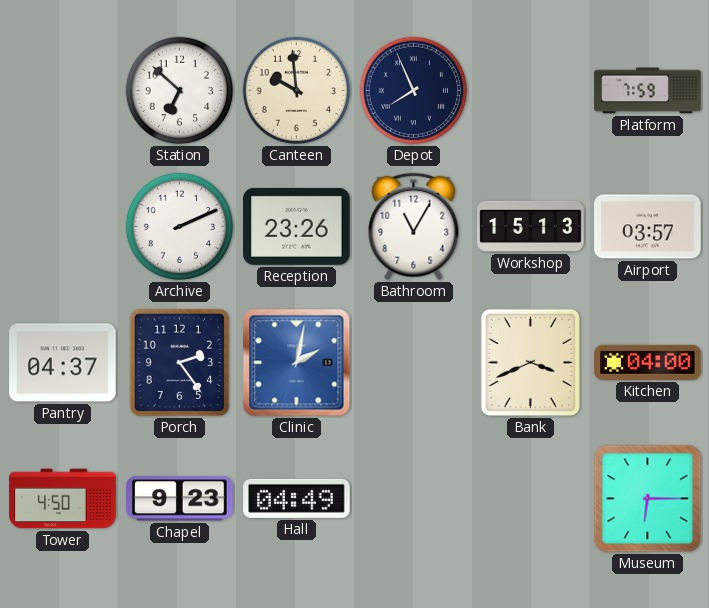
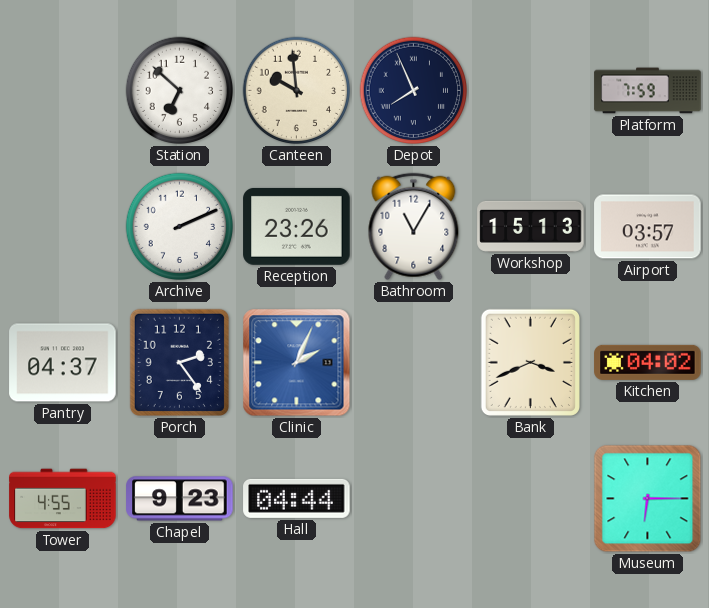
Clinic: 2:02 -> 2:04
Kitchen: 04:00 -> 04:02
Tower: 4:50 -> 4:55
Hall: 04:49 -> 04:44
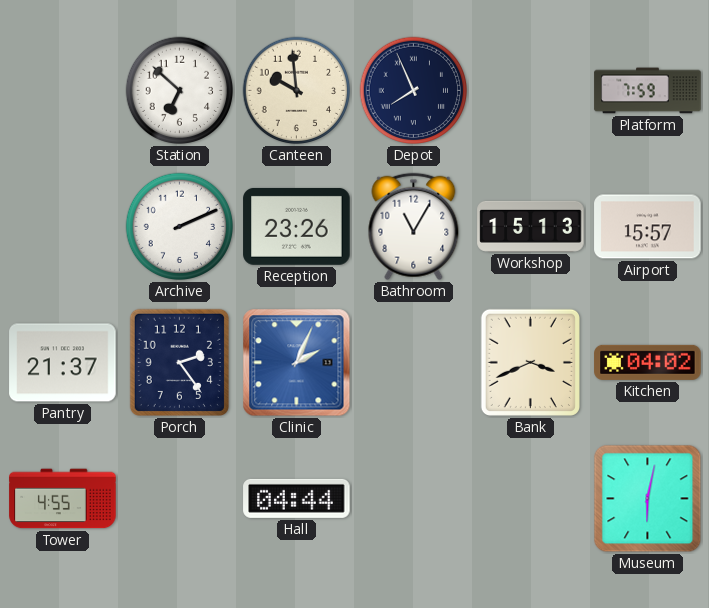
Airport: 03:57 -> 15:57
Pantry: 04:37 -> 21:37
Chapel: 9:23 -> none
Museum: 6:15 -> 6:02
